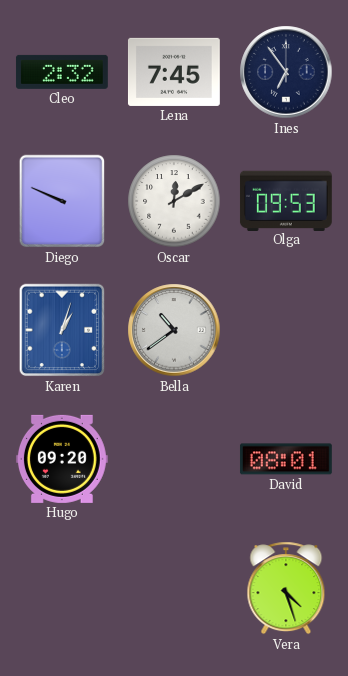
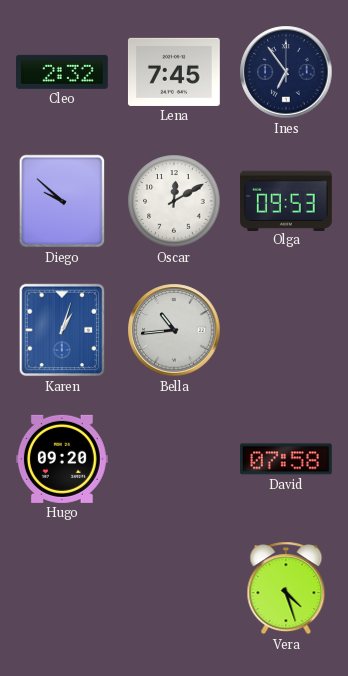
Diego: 9:49 -> 9:52
Bella: 10:39 -> 10:44
David: 08:01 -> 07:58
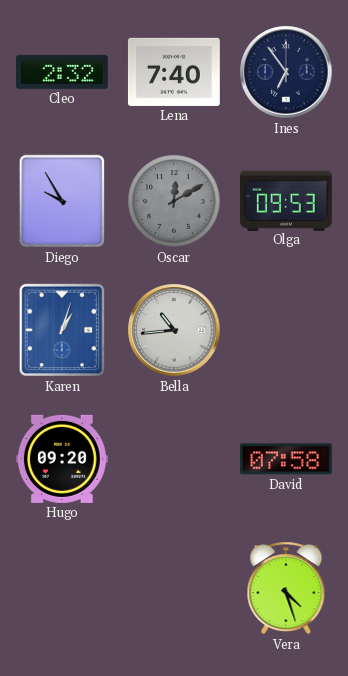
Lena: 7:45 -> 7:40
Diego: 9:52 -> 9:55
Oscar dial: white -> grey
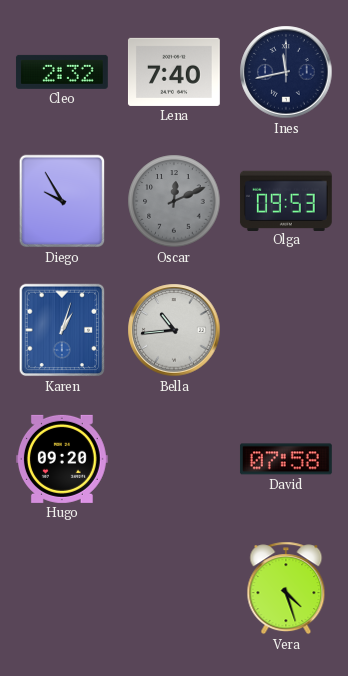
Ines: 6:54 -> 11:43
Oscar: 12:10 -> 12:11
